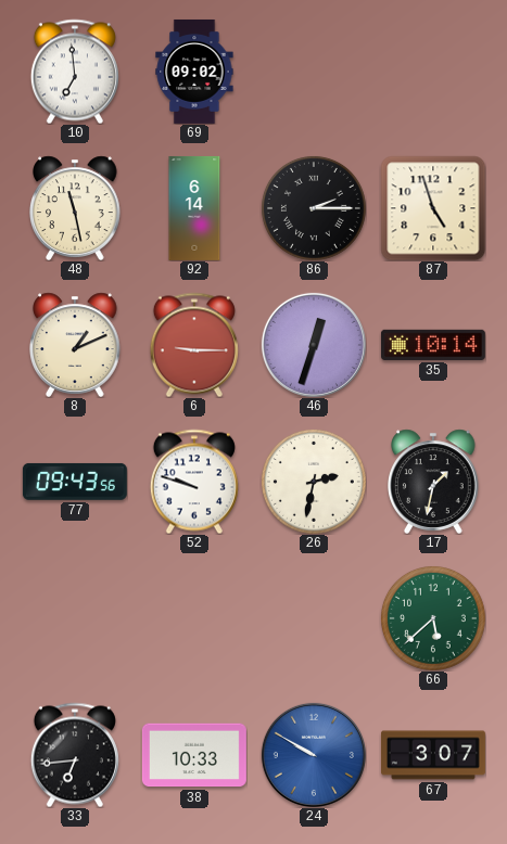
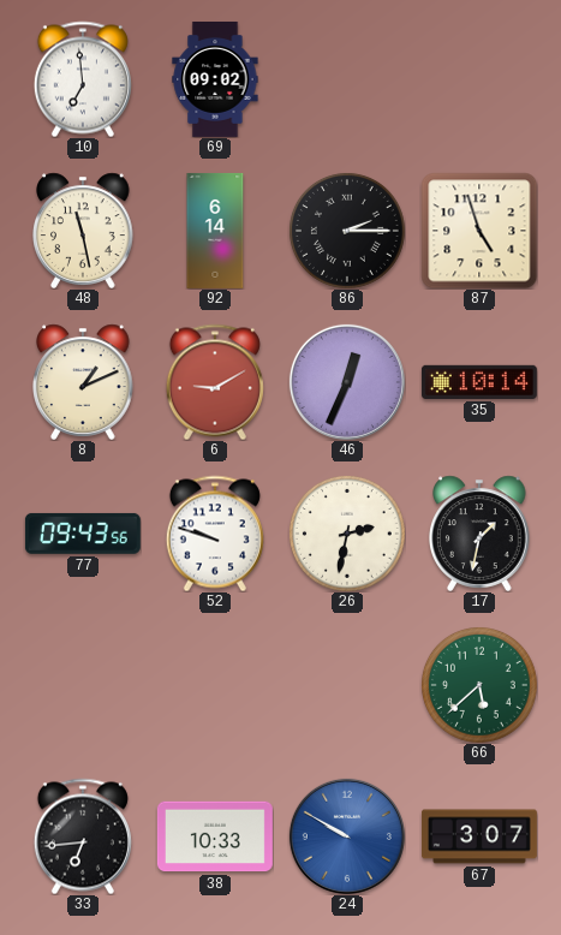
6: 9:15 -> 9:10
46: 12:33 -> 12:34
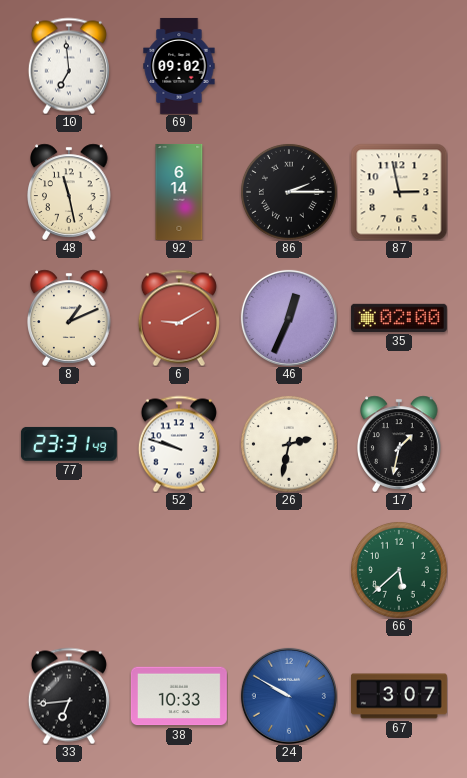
87: 4:57 -> 2:58
35: 10:14 -> 02:00
77: 09:43 -> 23:31
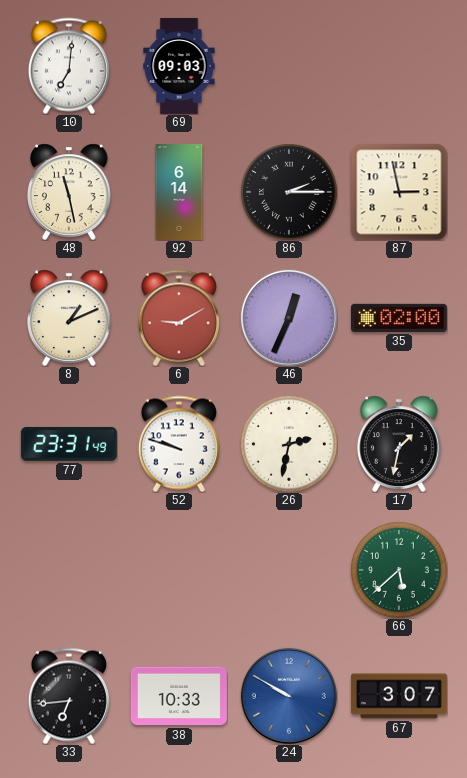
10: 6:59 -> 7:01
69: 09:02 -> 09:03
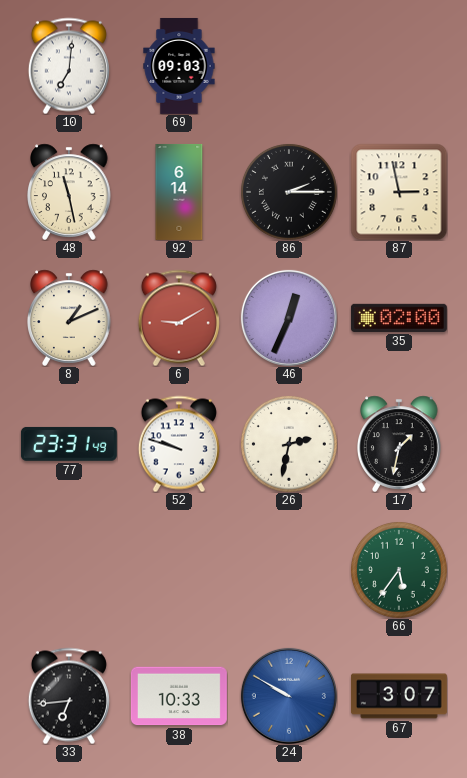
66: 5:38 -> 5:36
